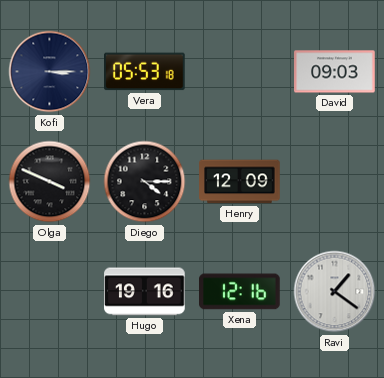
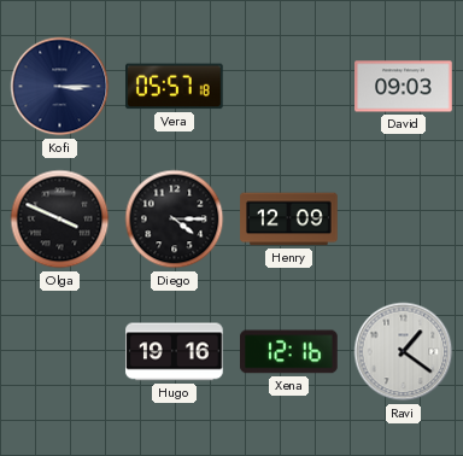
Vera: 05:53 -> 05:57
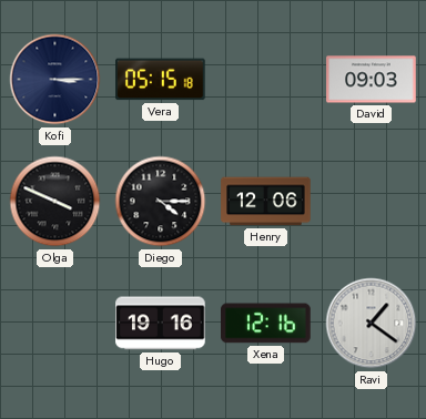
Vera: 05:57 -> 05:15
Henry: 12:09 -> 12:06
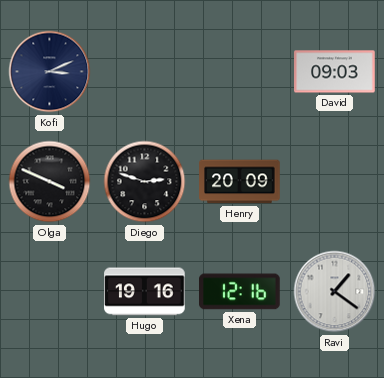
Kofi: 3:15 -> 3:11
Vera: 05:15 -> none
Diego: 4:15 -> 2:48
Henry: 12:06 -> 20:09
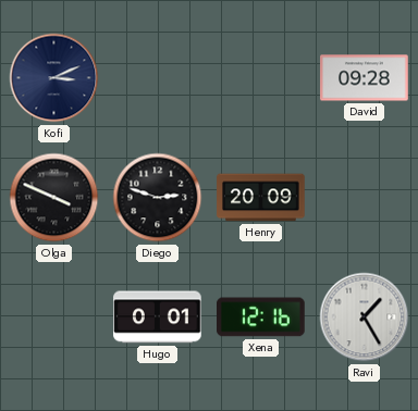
David: 09:03 -> 09:28
Hugo: 19:16 -> 0:01
Ravi: 1:21 -> 1:25
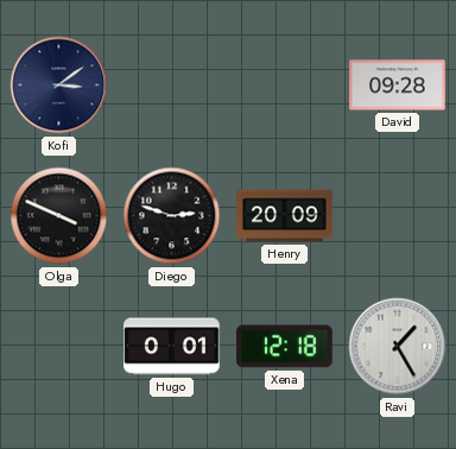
Kofi: 3:11 -> 3:09
Xena: 12:16 -> 12:18
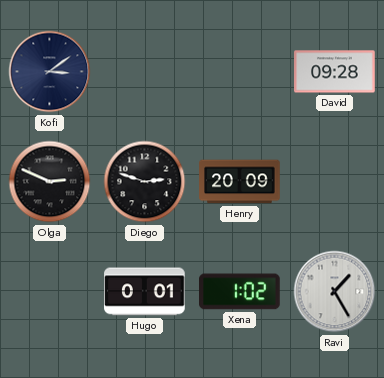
Olga: 3:49 -> 2:49
Xena: 12:18 -> 1:02
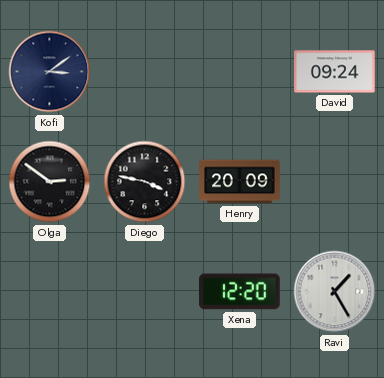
David: 09:28 -> 09:24
Olga: 2:49 -> 2:51
Diego: 2:48 -> 3:47
Hugo: 0:01 -> none
Xena: 1:02 -> 12:20
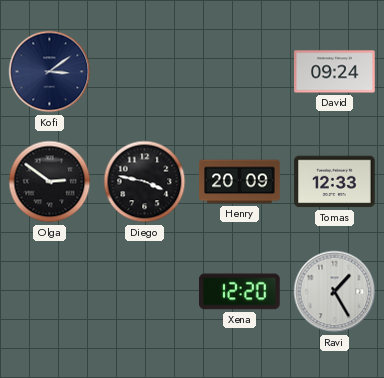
Tomas: none -> 12:33
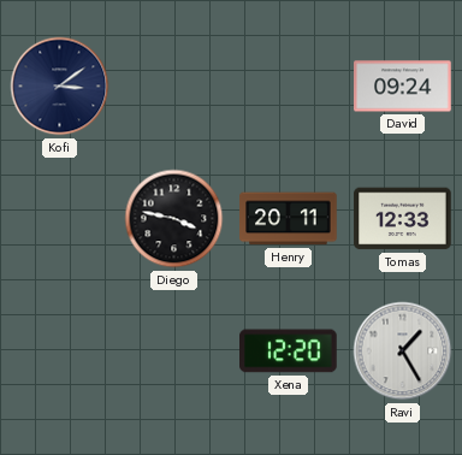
Olga: 2:51 -> none
Henry: 20:09 -> 20:11
